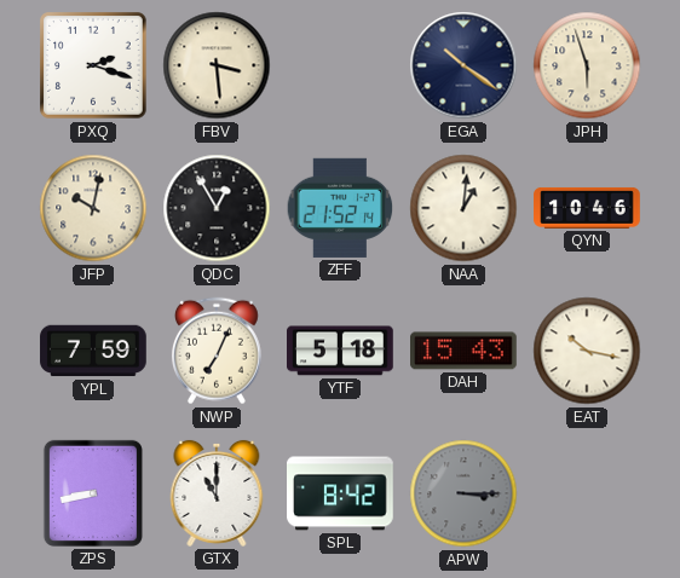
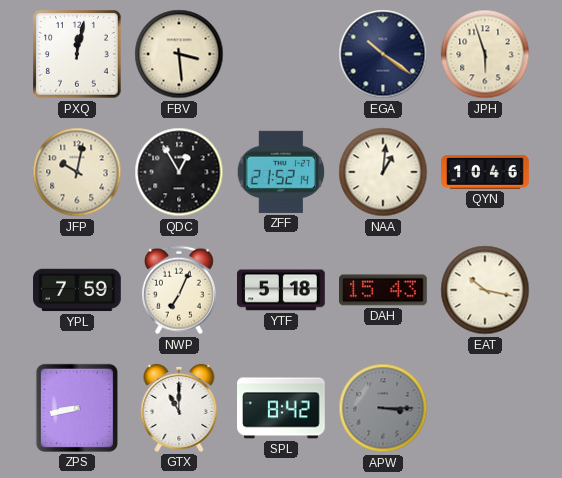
PXQ: 2:18 -> 12:02
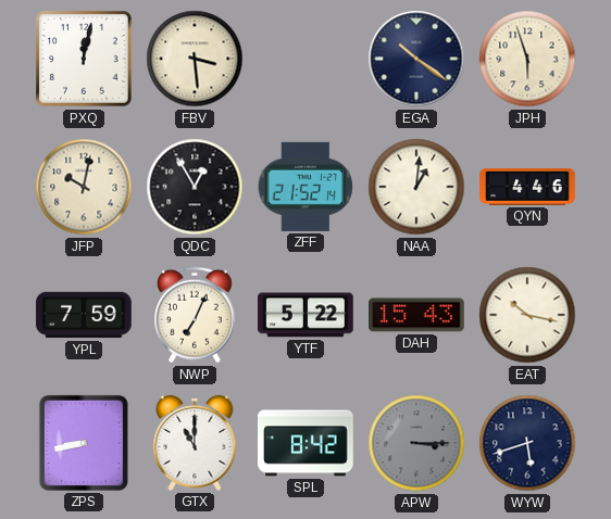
QYN: 10:46 -> 4:46
YTF: 5:18 -> 5:22
WYW: none -> 5:42
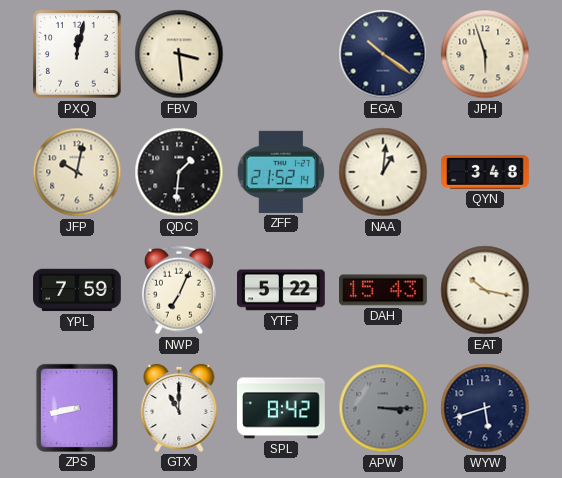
QDC: 12:55 -> 1:31
QYN: 4:46 -> 3:48
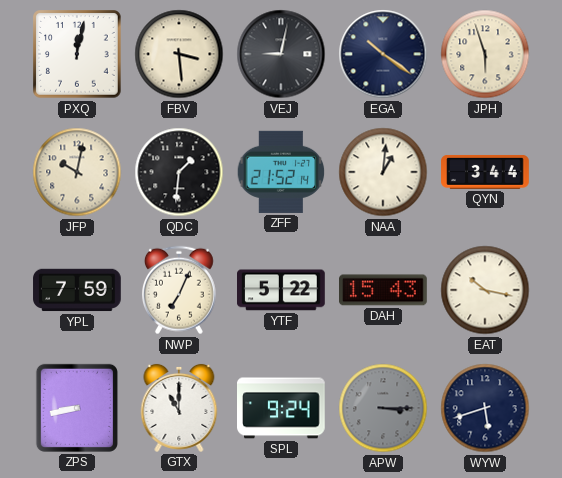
VEJ: none -> 9:02
QYN: 3:48 -> 3:44
SPL: 8:42 -> 9:24
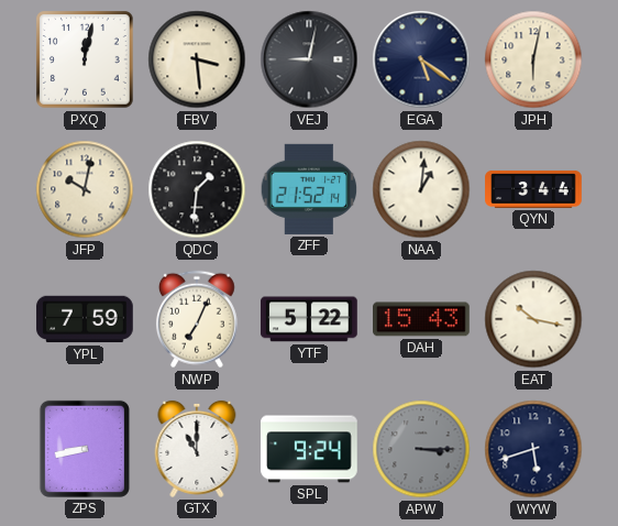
EGA: 10:21 -> 5:21
JPH: 5:57 -> 6:02
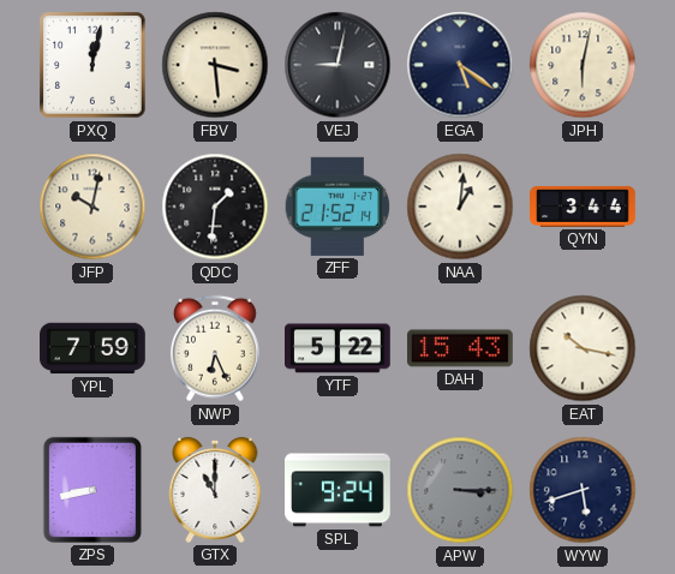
NWP: 7:04 -> 6:26
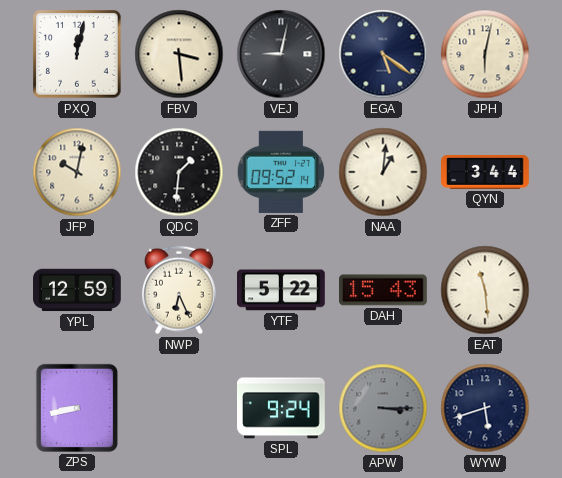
ZFF: 21:52 -> 09:52
YPL: 7:59 -> 12:59
EAT: 10:17 -> 11:29
GTX: 11:00 -> none
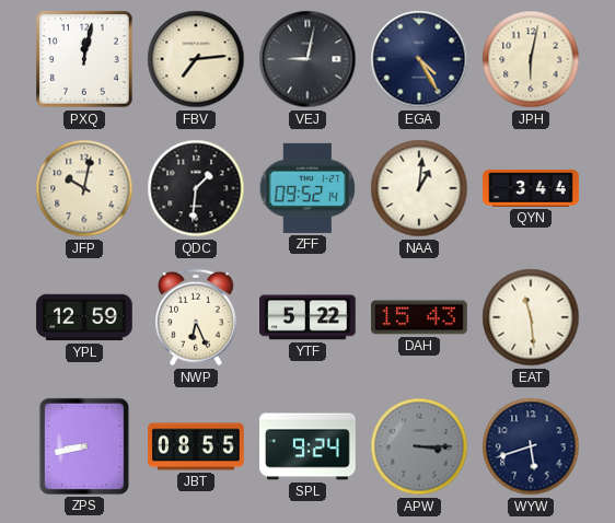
FBV: 3:29 -> 7:14
EGA: 5:21 -> 4:25
JBT: none -> 08:55
